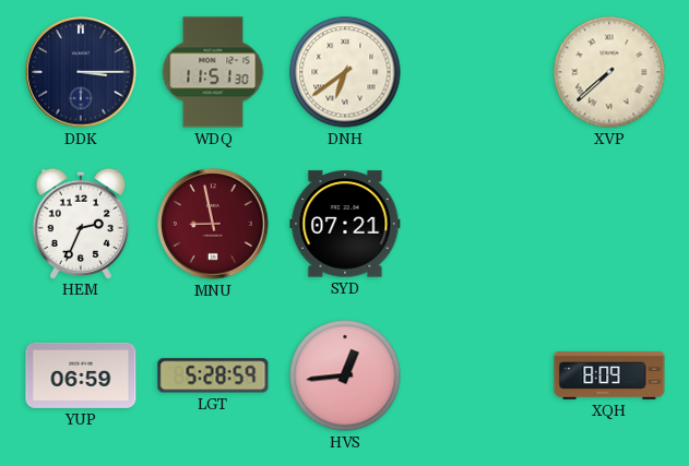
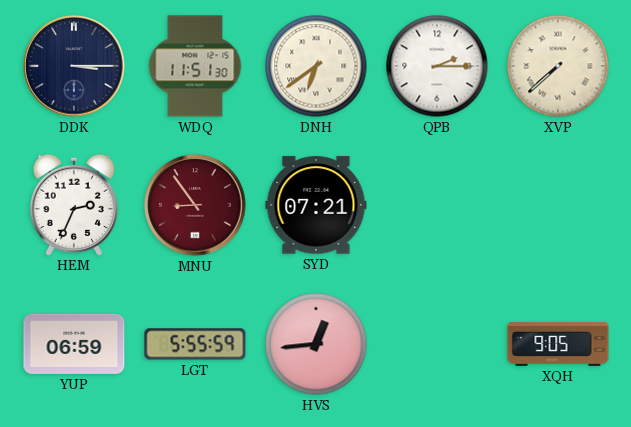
QPB: none -> 2:15
MNU: 8:58 -> 8:54
LGT: 5:28 -> 5:55
XQH: 8:09 -> 9:05
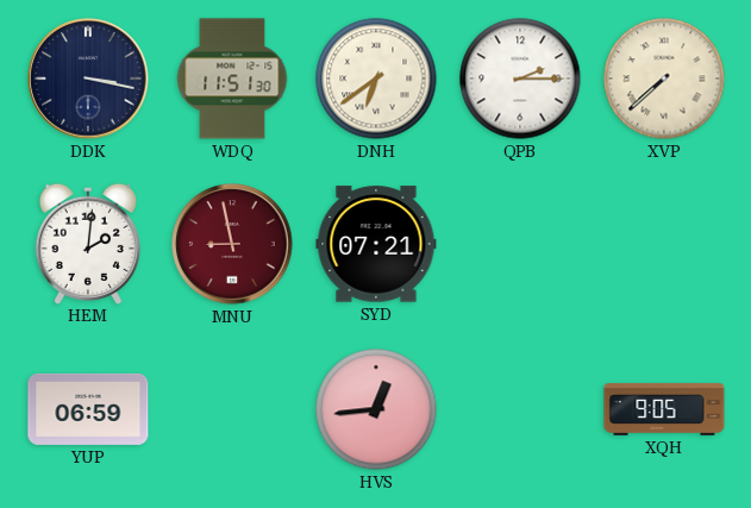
DDK: 3:15 -> 3:17
HEM: 2:34 -> 2:01
MNU: 8:54 -> 8:58
LGT: 5:55 -> none
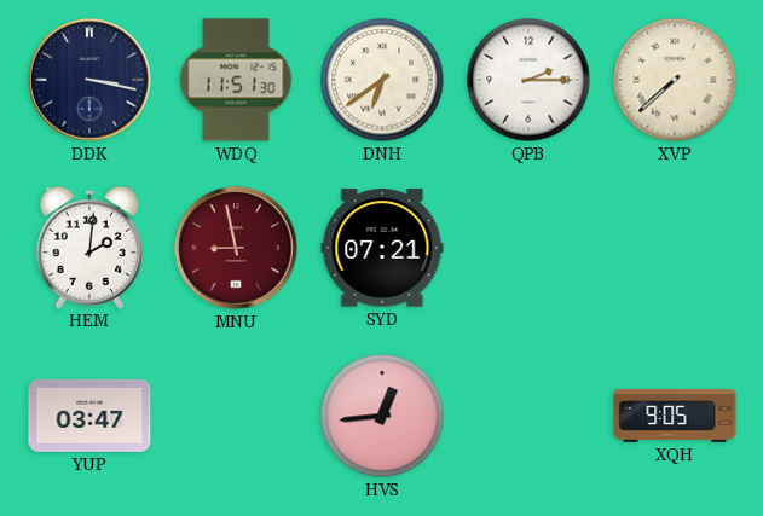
YUP: 06:59 -> 03:47
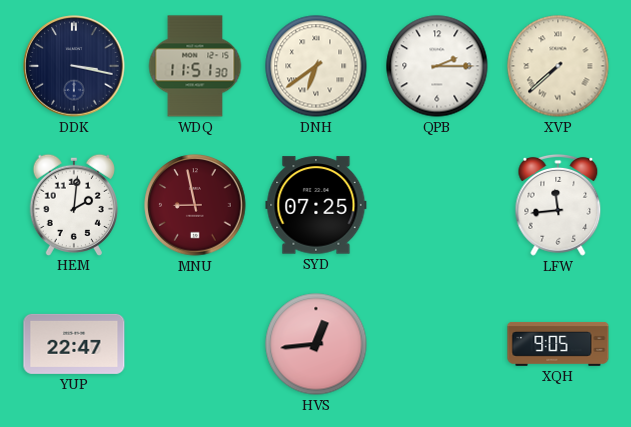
SYD: 07:21 -> 07:25
LFW: none -> 11:44
YUP: 03:47 -> 22:47
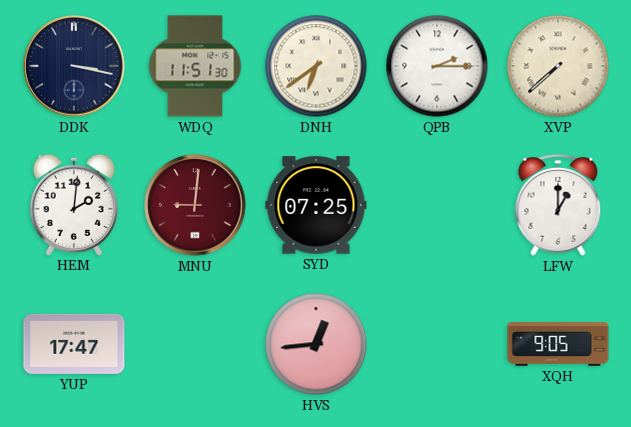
MNU: 8:58 -> 9:01
LFW: 11:44 -> 1:00
YUP: 22:47 -> 17:47
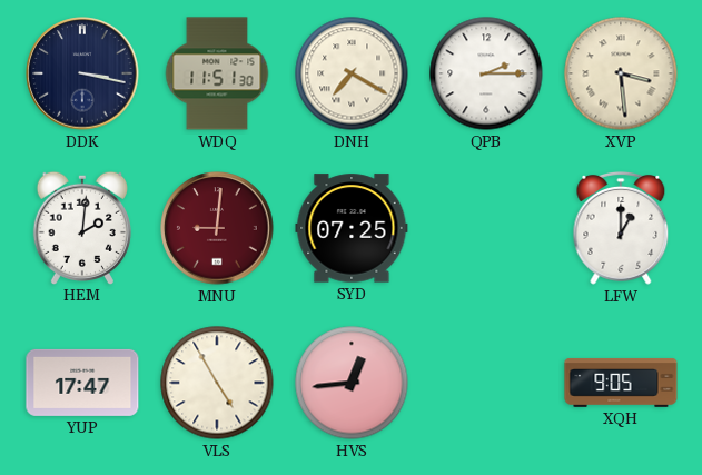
DNH: 6:39 -> 7:20
XVP: 7:38 -> 3:29
VLS: none -> 4:55
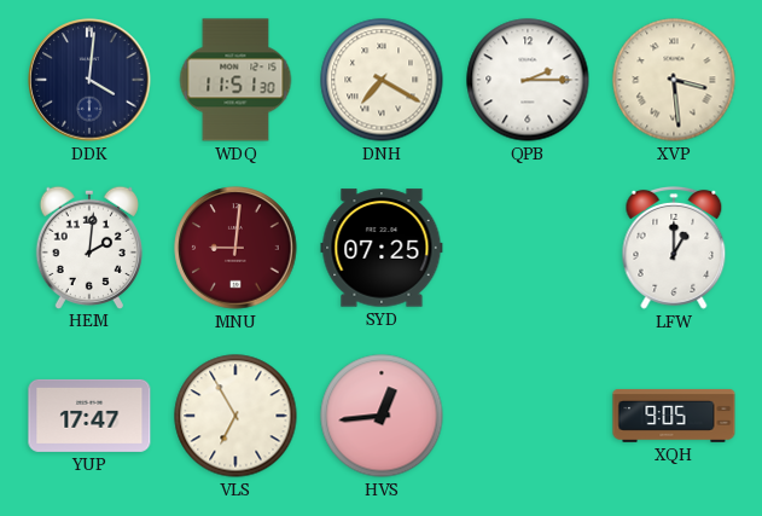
DDK: 3:17 -> 4:01
VLS: 4:55 -> 6:55
